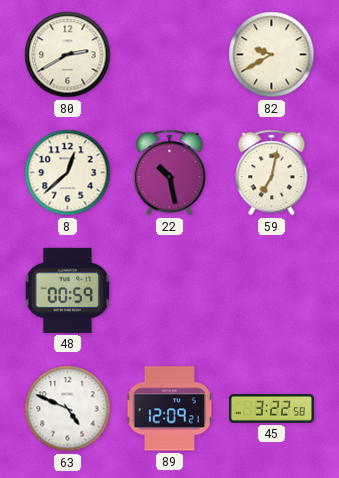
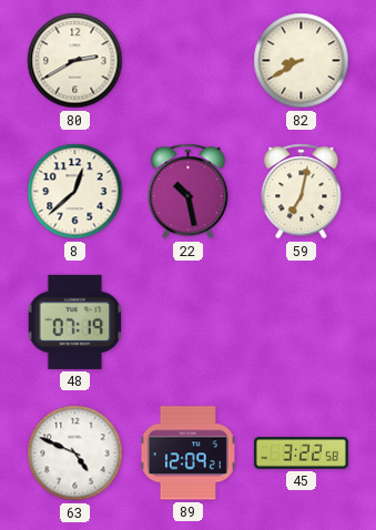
82: 9:40 -> 8:40
48: 00:59 -> 07:19
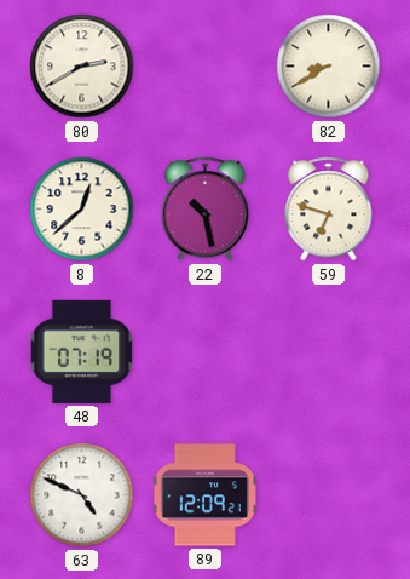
59: 7:02 -> 6:48
45: 3:22 -> none
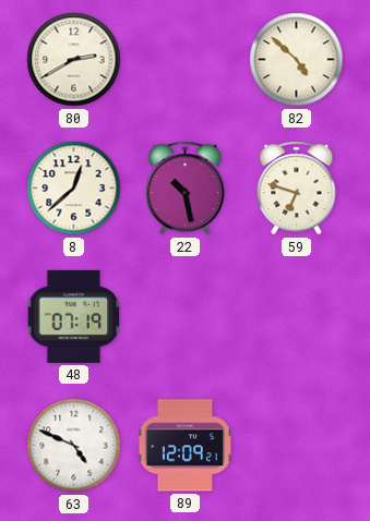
82: 8:40 -> 4:52
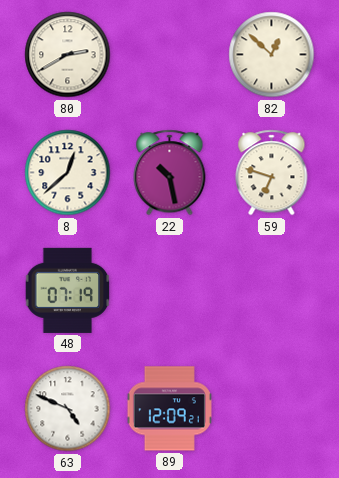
82: 4:52 -> 12:52
